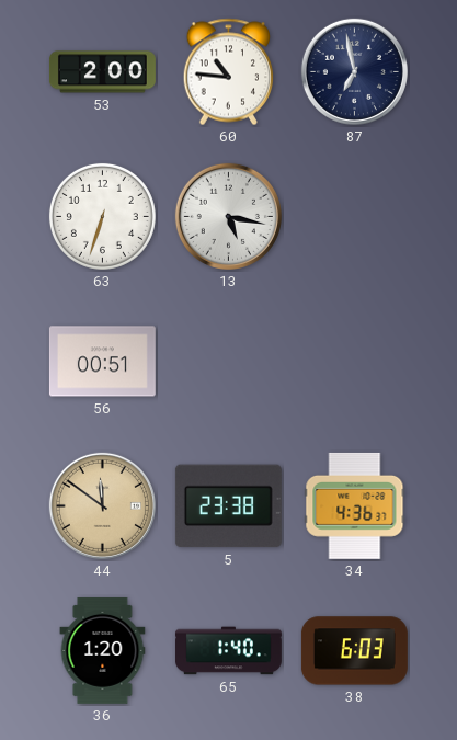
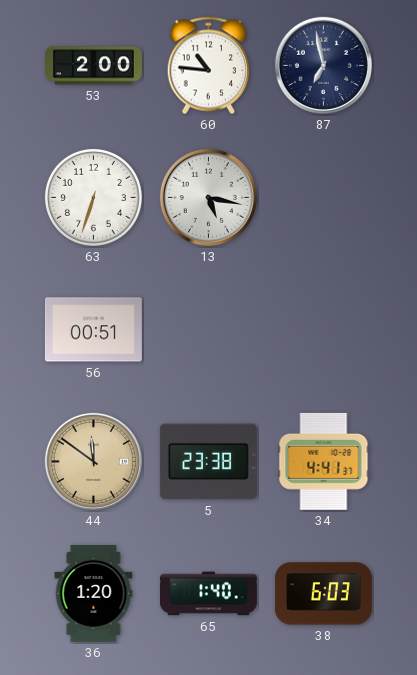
34: 4:36 -> 4:41
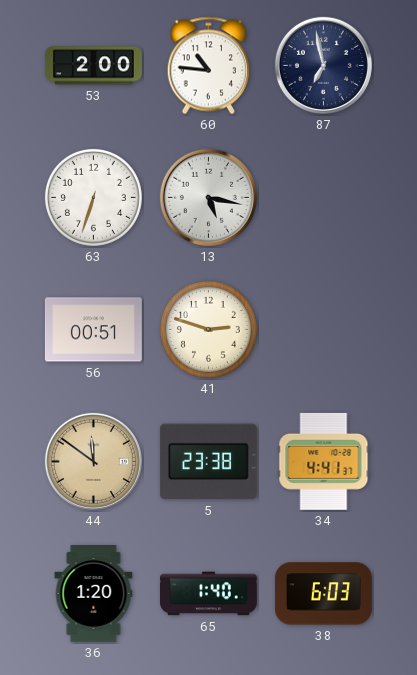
41: none -> 2:48
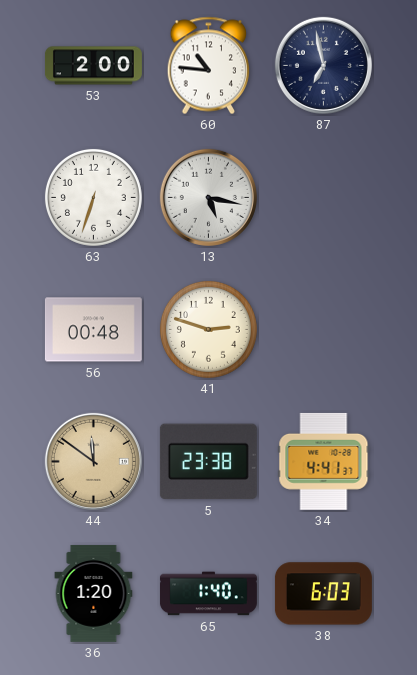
56: 00:51 -> 00:48
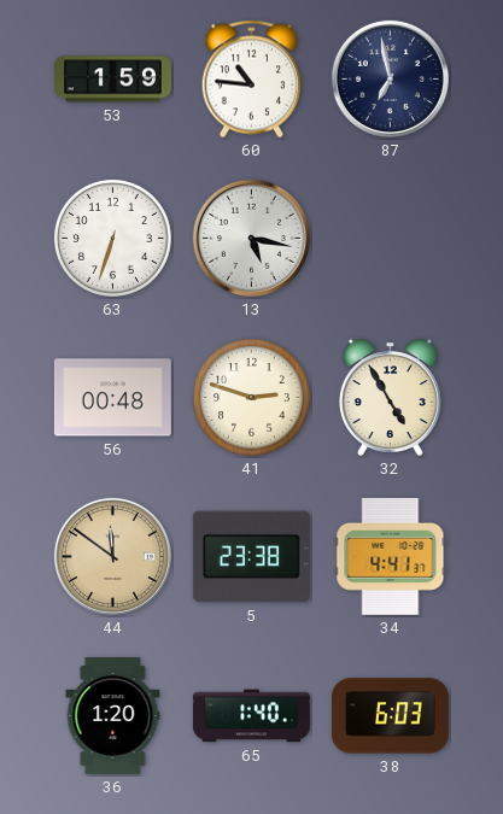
53: 2:00 -> 1:59
32: none -> 4:55
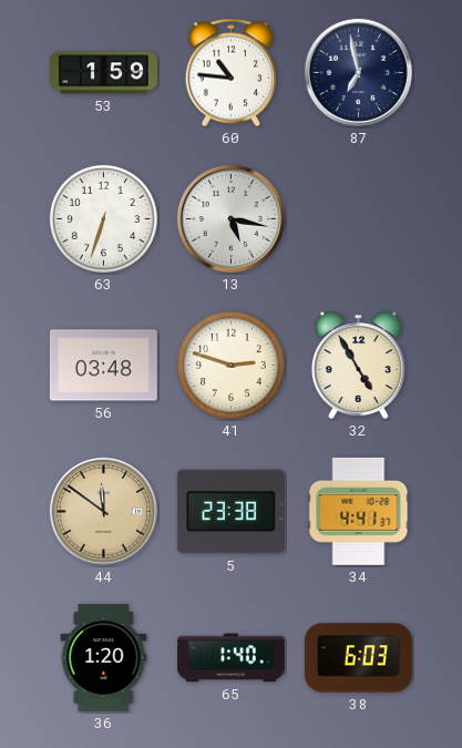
56: 00:48 -> 03:48
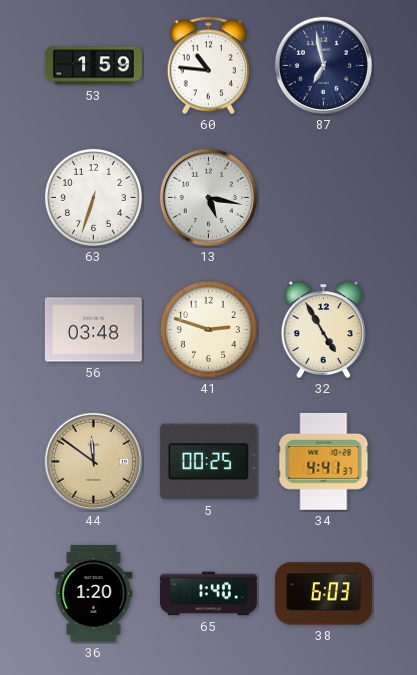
5: 23:38 -> 00:25
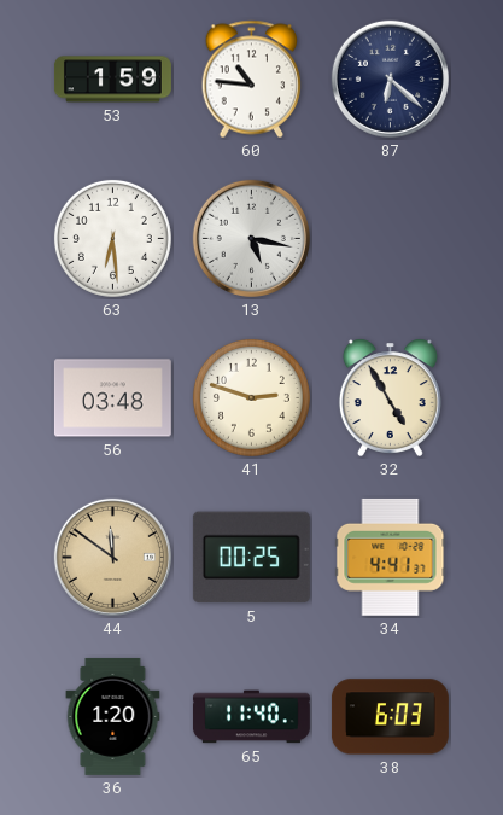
87: 6:58 -> 6:22
63: 6:33 -> 6:29
65: 1:40 -> 11:40
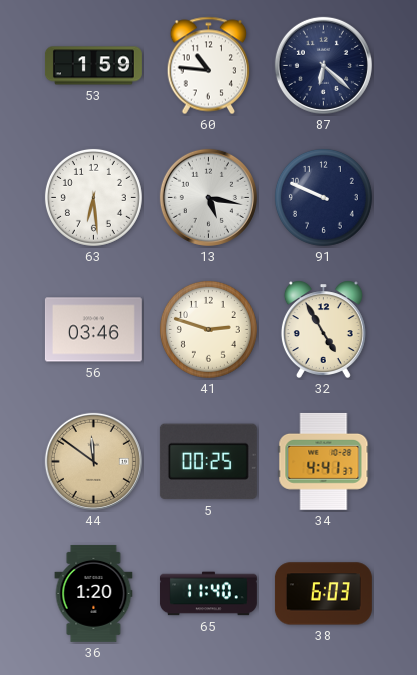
91: none -> 9:49
56: 03:48 -> 03:46
